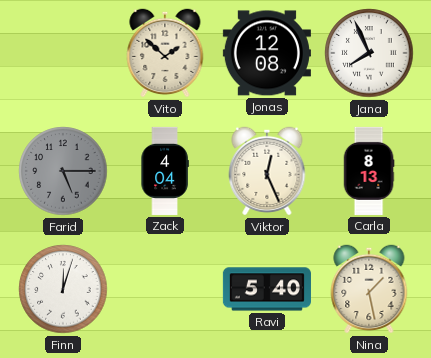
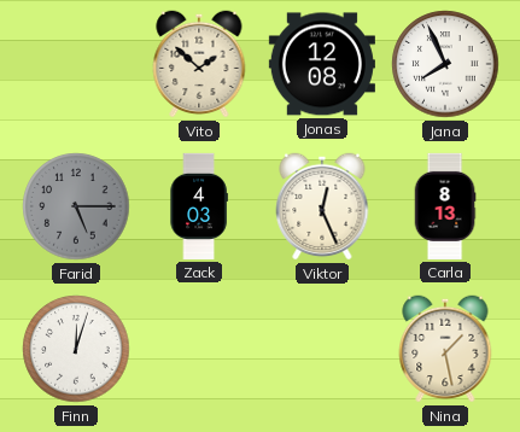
Zack: 4:04 -> 4:03
Ravi: 5:40 -> none
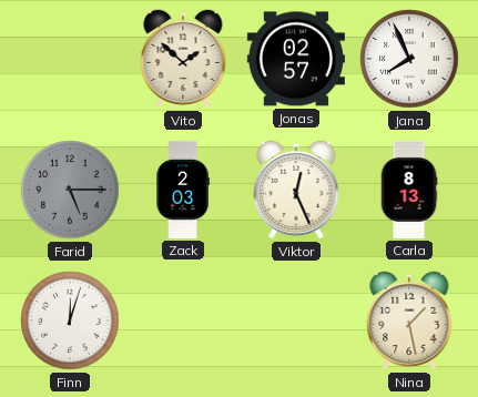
Jonas: 12:08 -> 02:57
Zack: 4:03 -> 2:03
